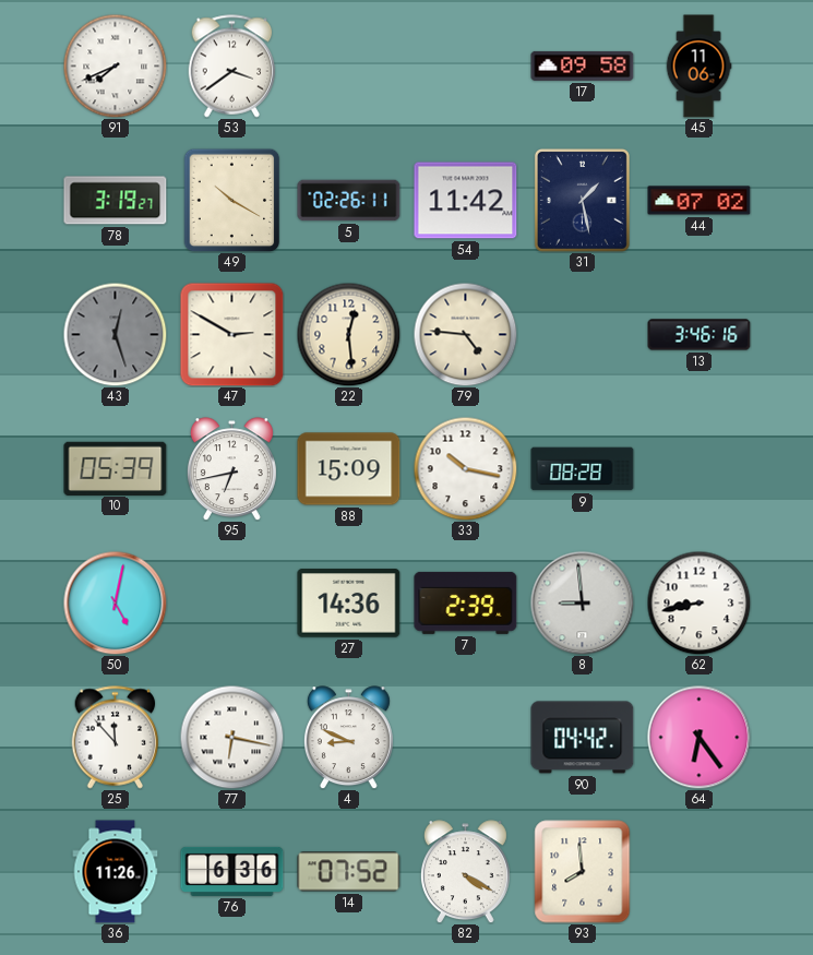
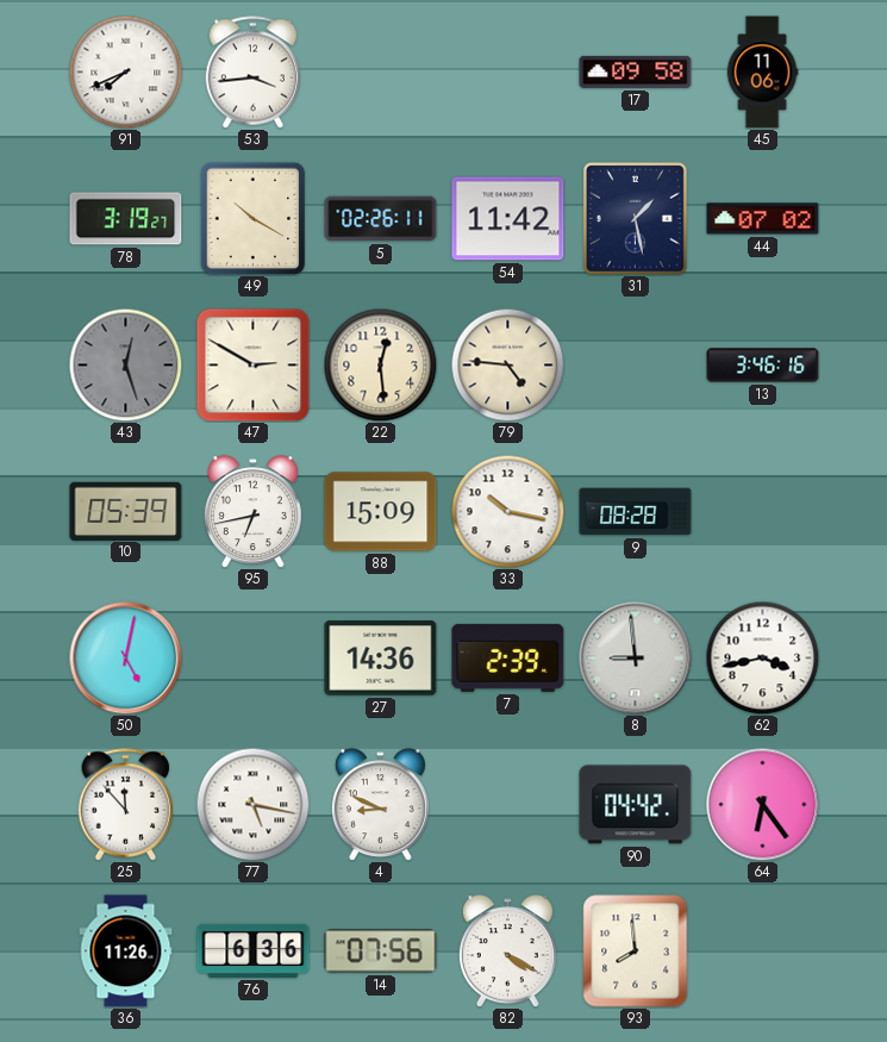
53: 3:39 -> 3:44
62: 8:43 -> 3:43
77: 6:17 -> 5:17
14: 07:52 -> 07:56
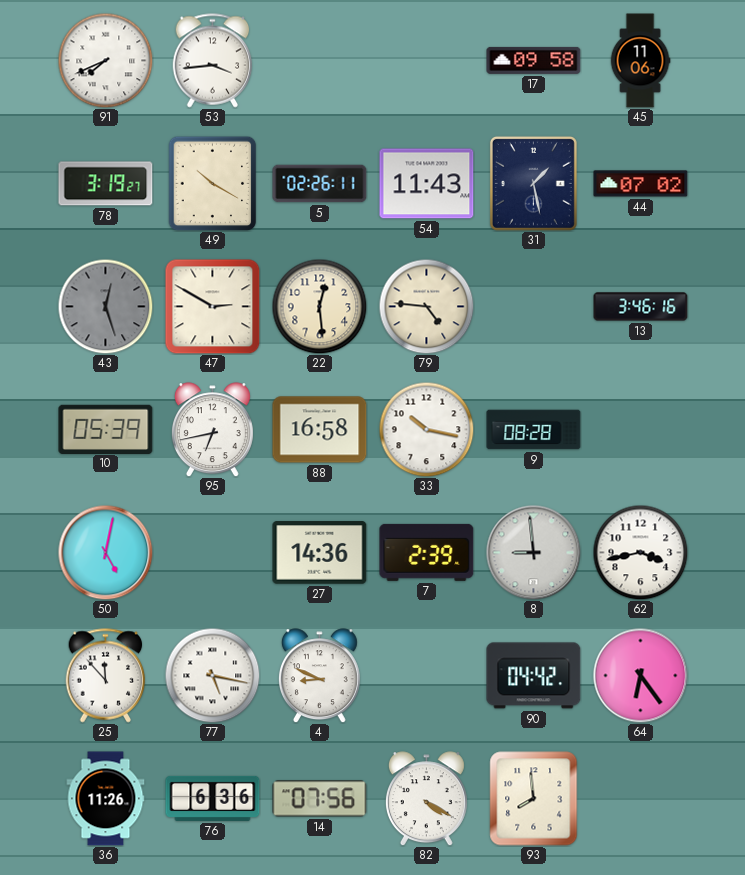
54: 11:42 -> 11:43
88: 15:09 -> 16:58
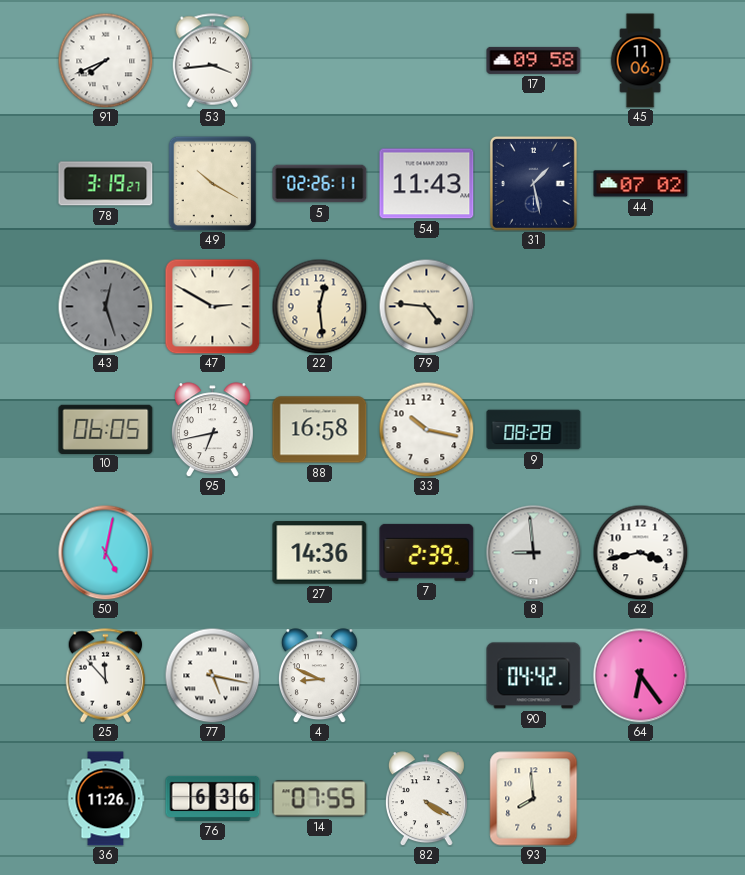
13: 3:46 -> none
10: 05:39 -> 06:05
14: 07:56 -> 07:55
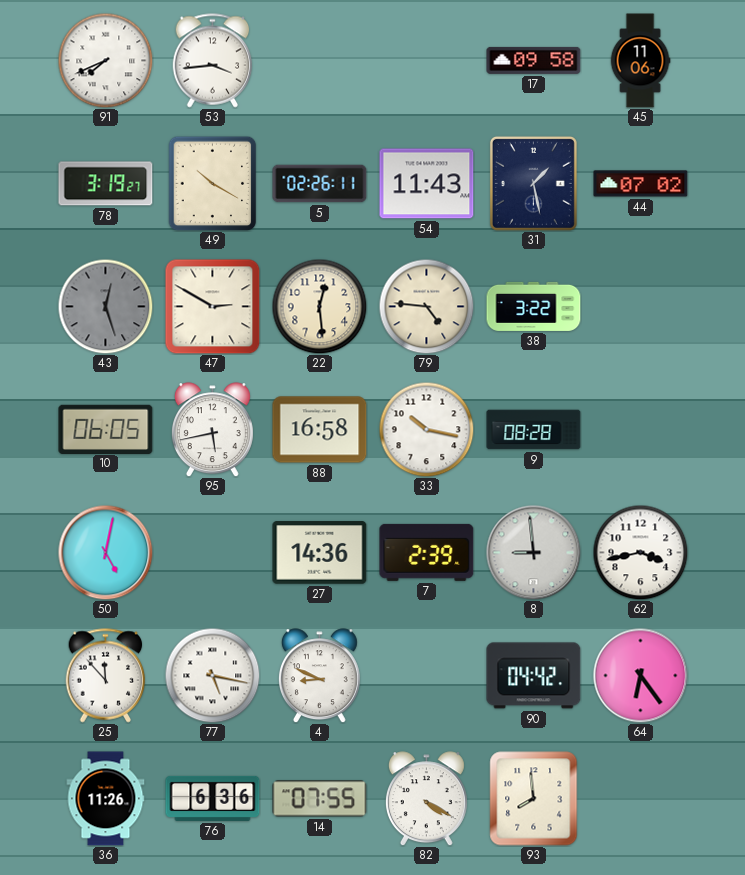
38: none -> 3:22
95: 6:43 -> 5:43
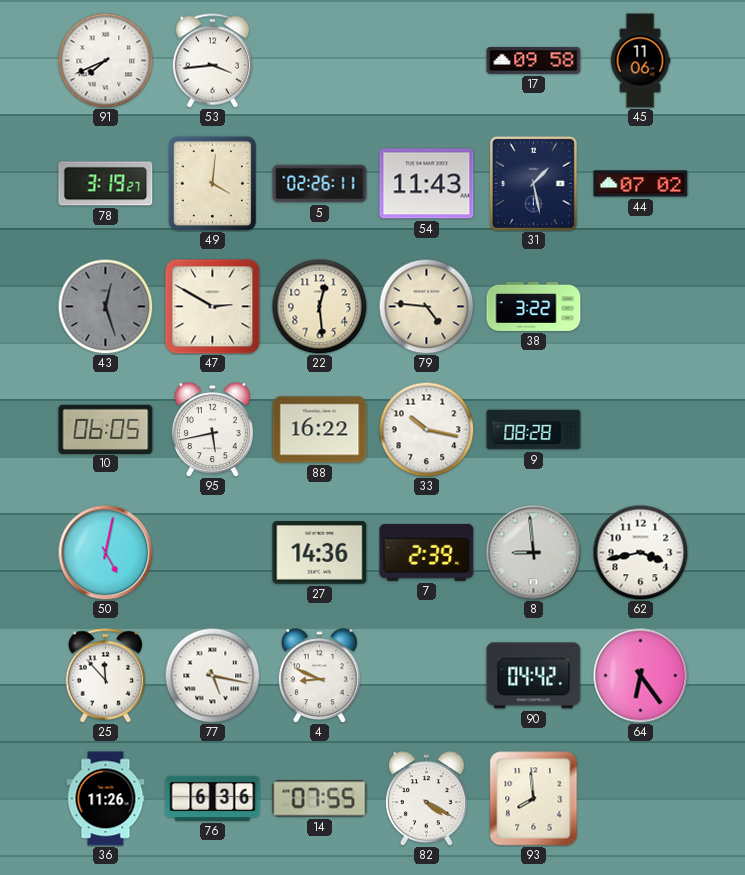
49: 10:20 -> 4:01
88: 16:58 -> 16:22
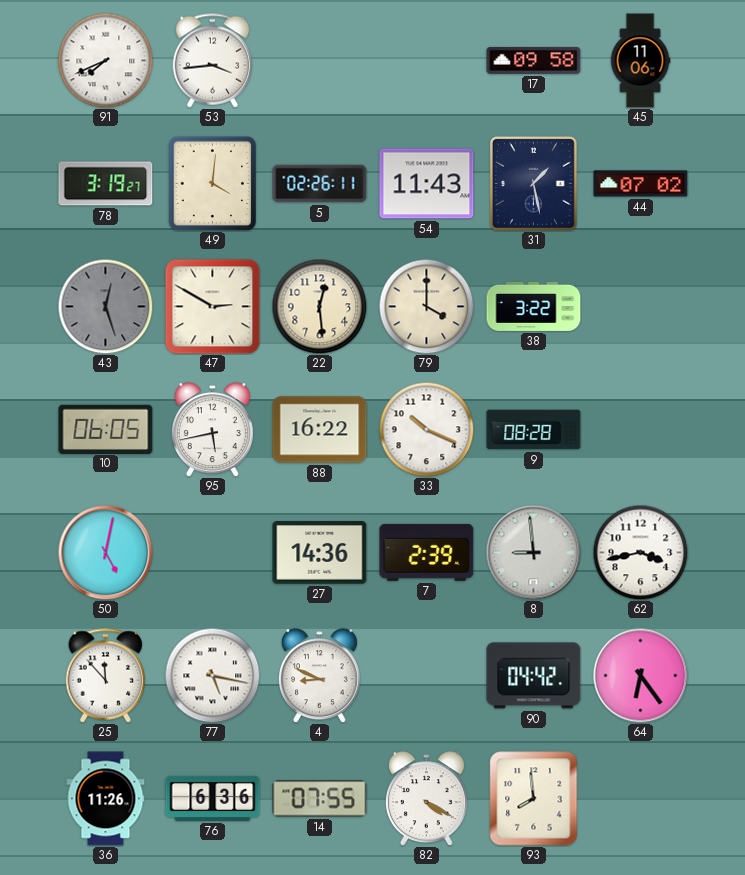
79: 4:46 -> 4:00
33: 10:17 -> 10:19
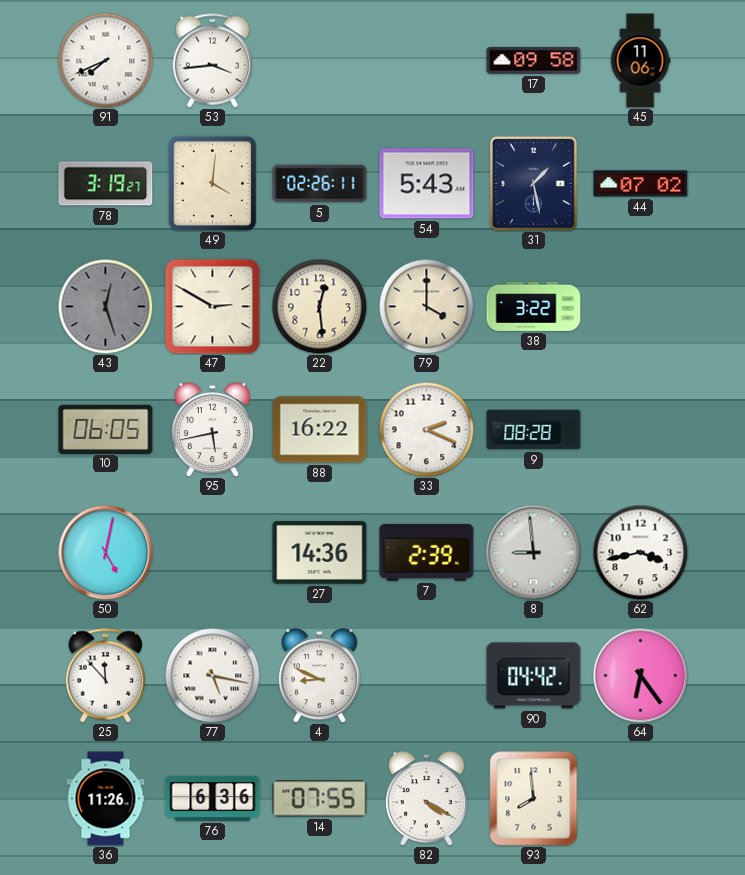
54: 11:43 -> 5:43
33: 10:19 -> 2:19
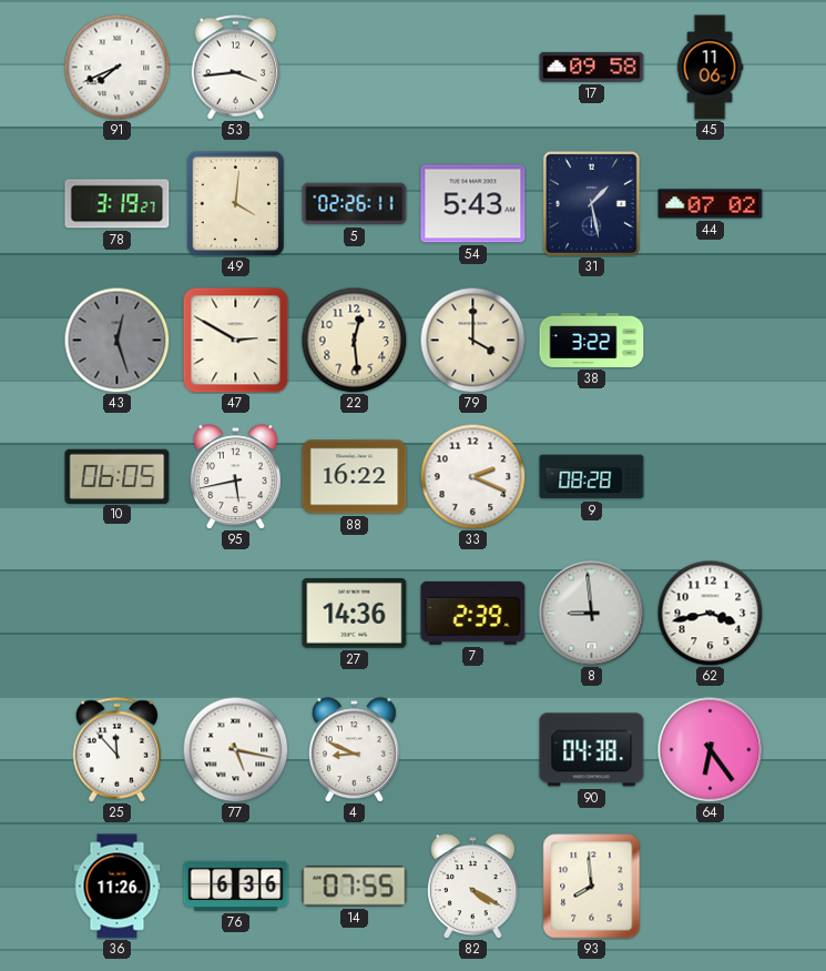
50: 5:02 -> none
90: 04:42 -> 04:38
